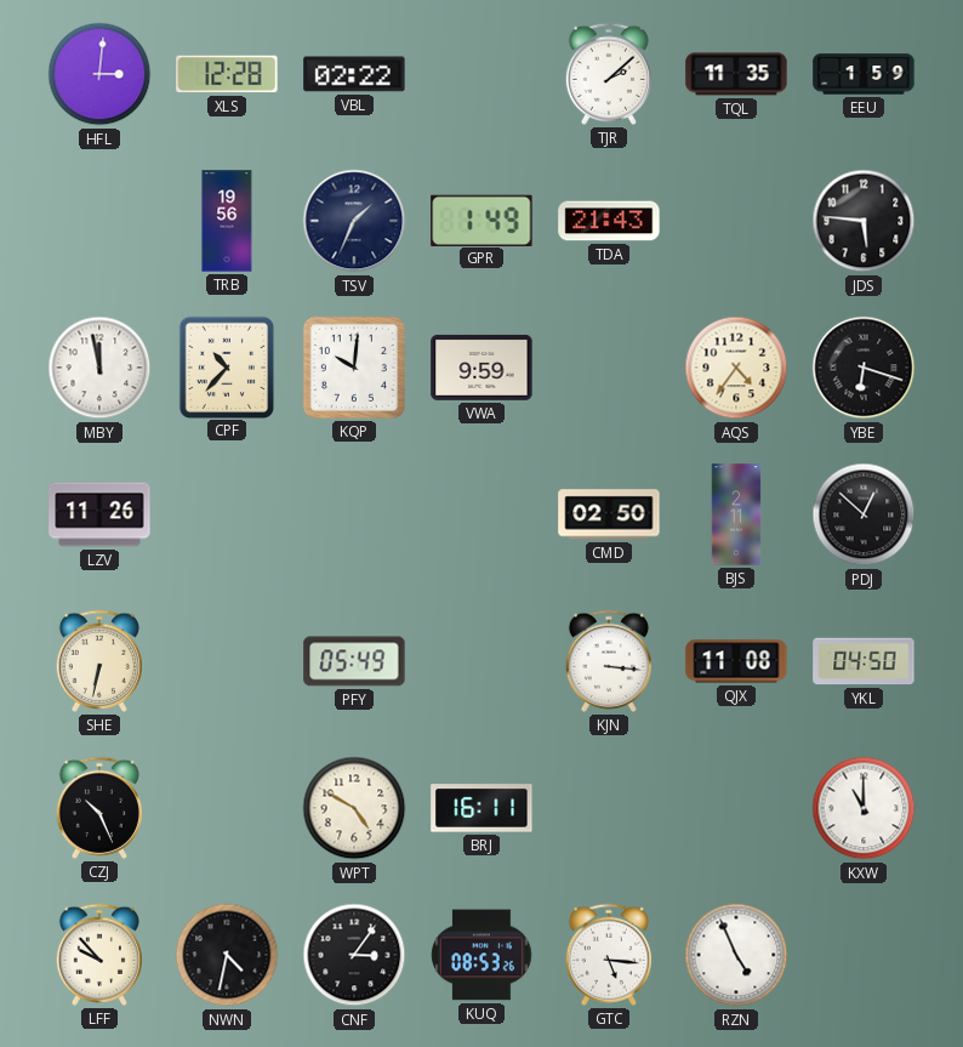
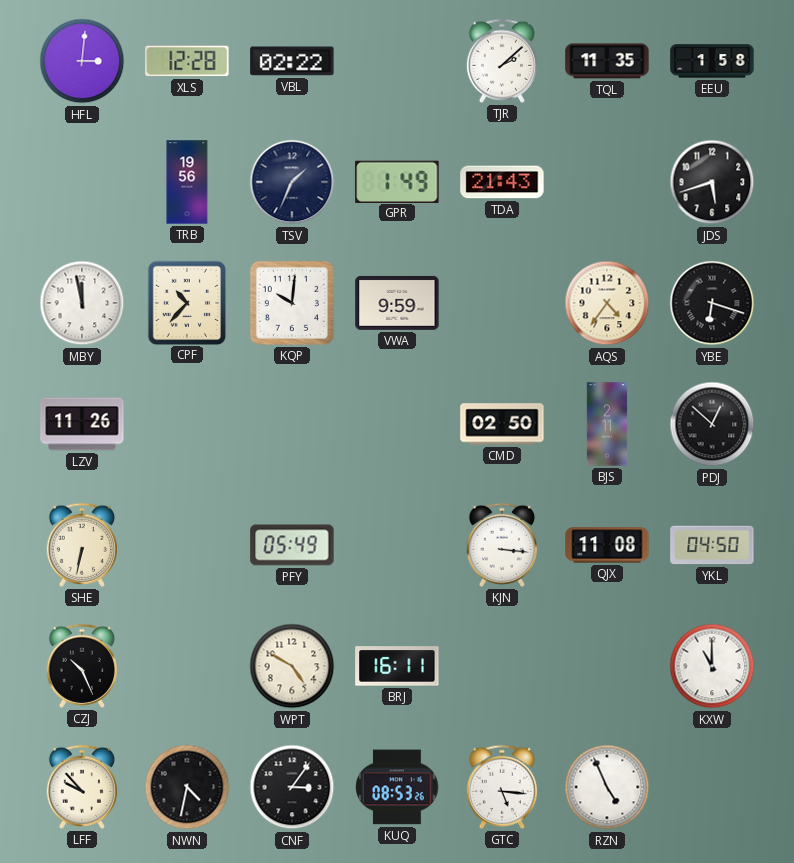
EEU: 1:59 -> 1:58
JDS: 5:46 -> 5:42
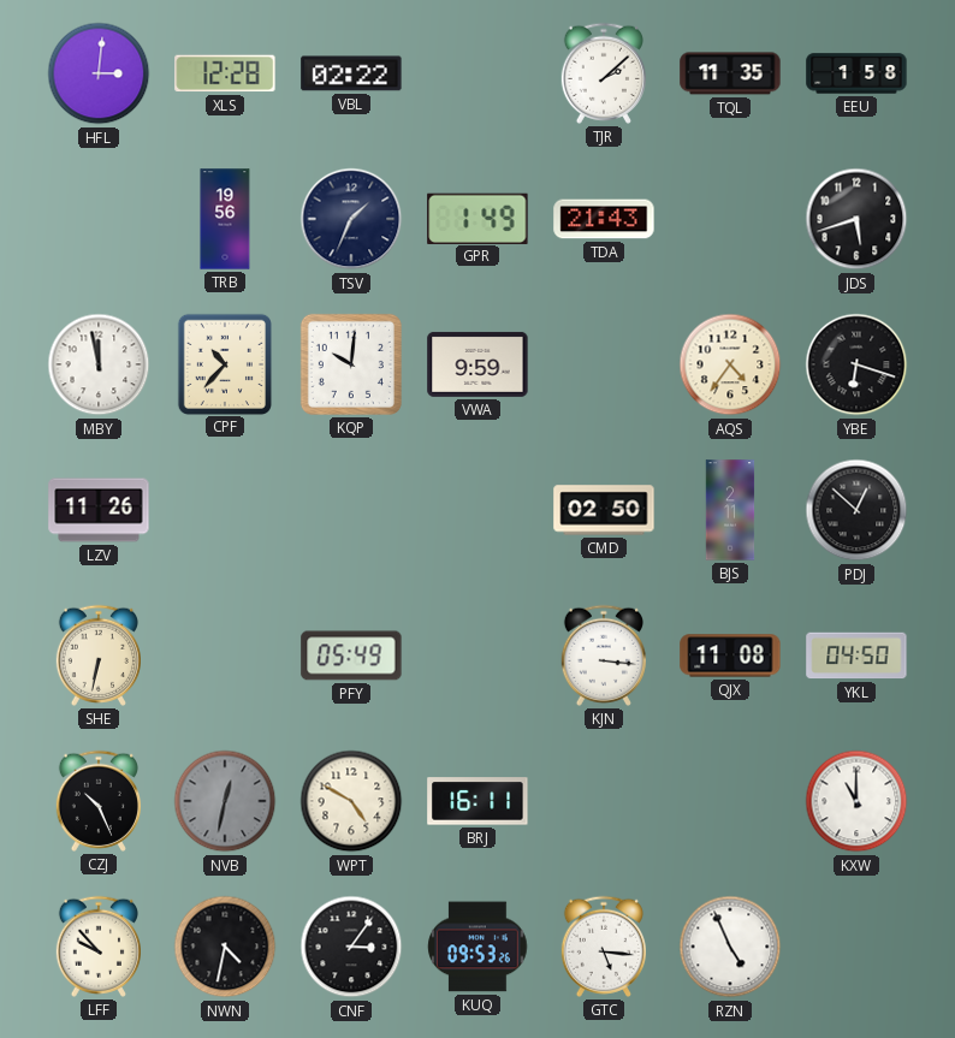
NVB: none -> 12:32
KUQ: 08:53 -> 09:53
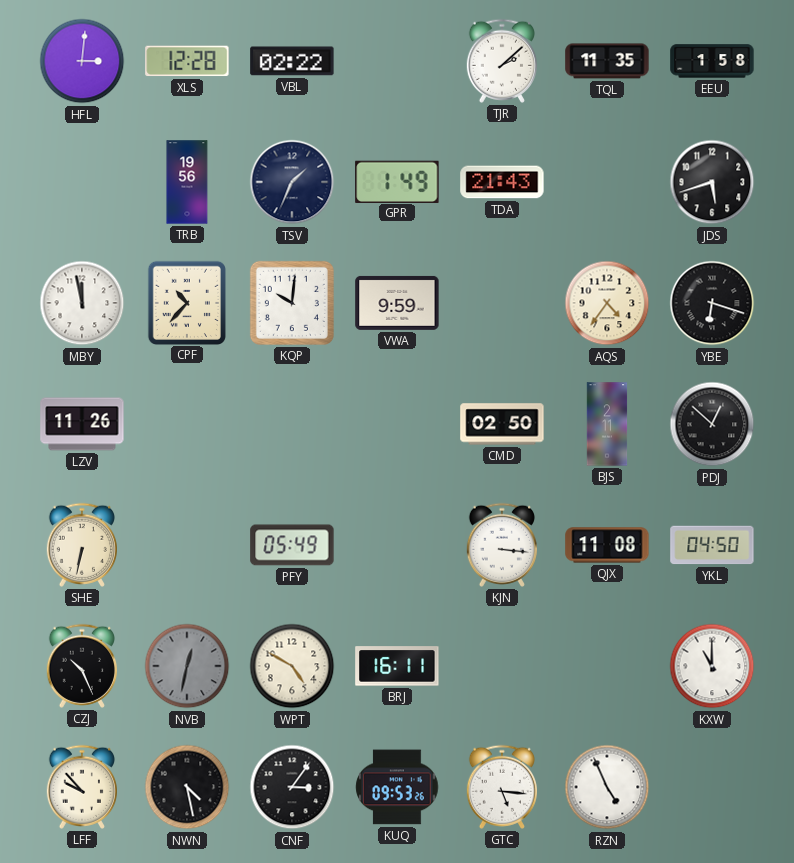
NWN: 4:32 -> 4:28
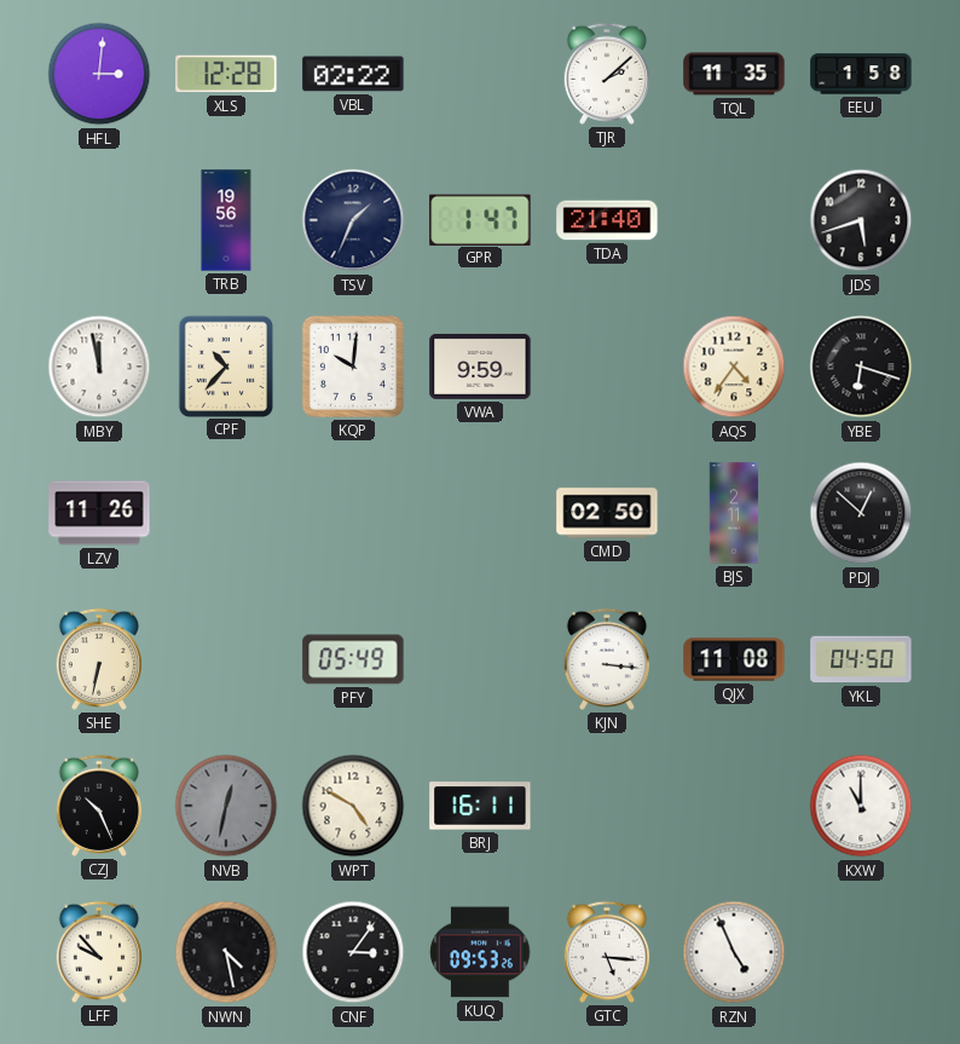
GPR: 1:49 -> 1:47
TDA: 21:43 -> 21:40
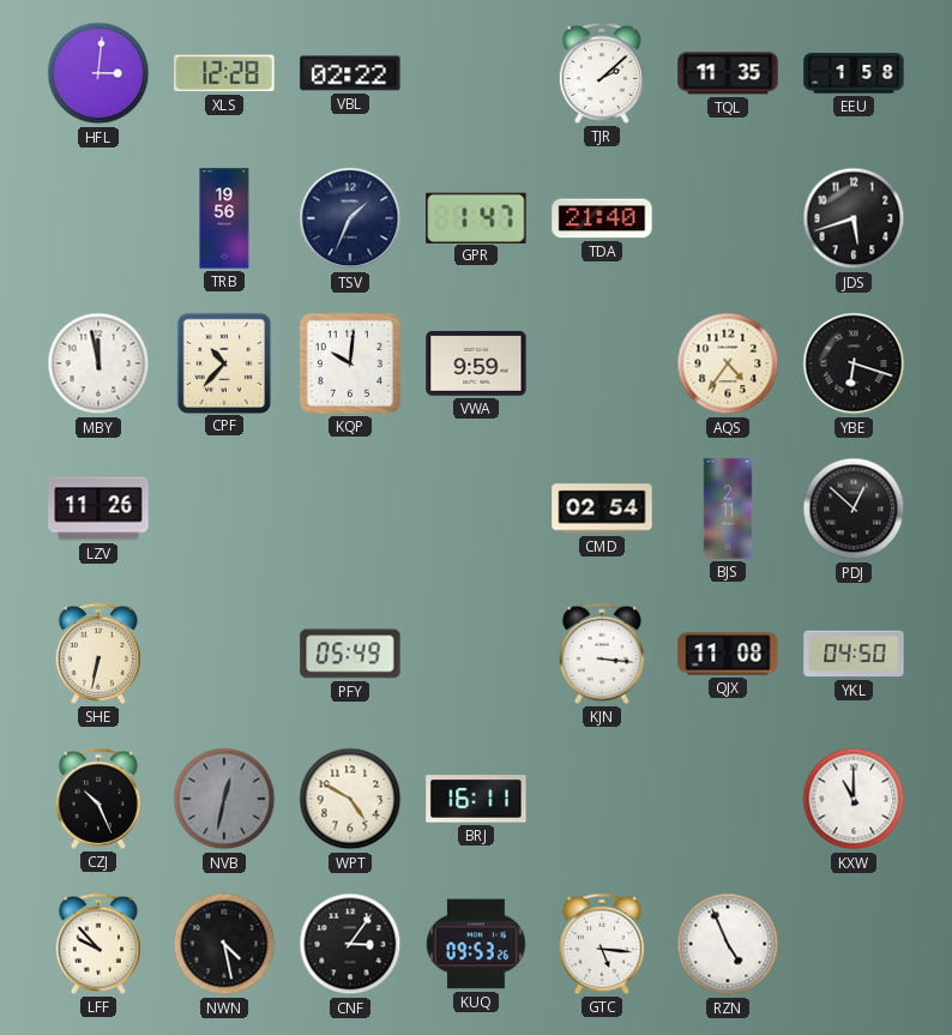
CMD: 02:50 -> 02:54
